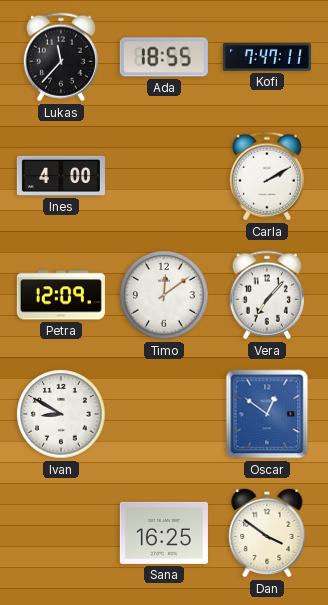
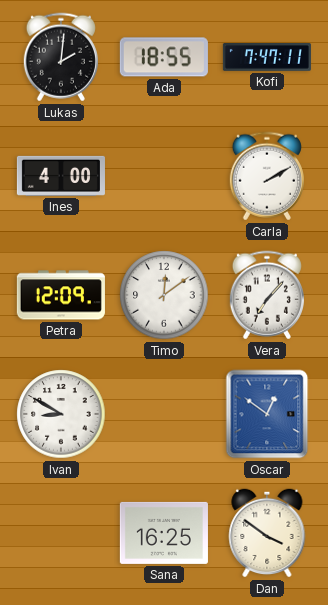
Lukas: 11:37 -> 2:01
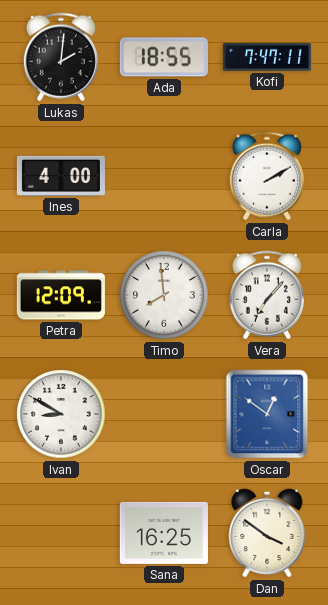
Timo: 12:09 -> 7:59
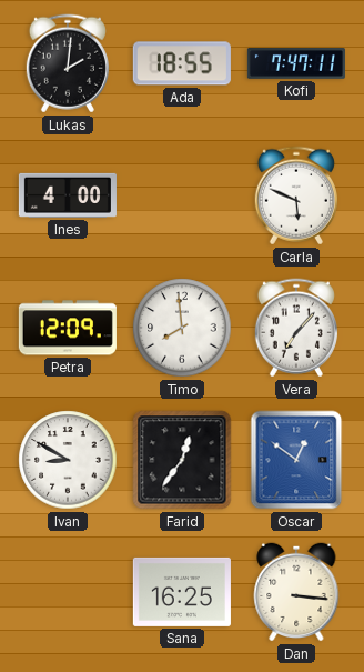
Carla: 2:10 -> 5:49
Farid: none -> 12:36
Dan: 3:51 -> 3:16
